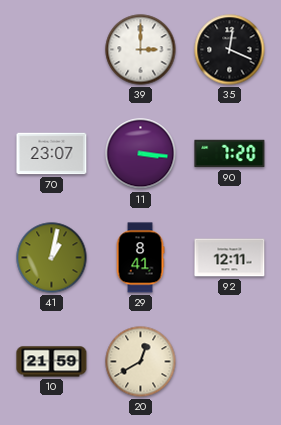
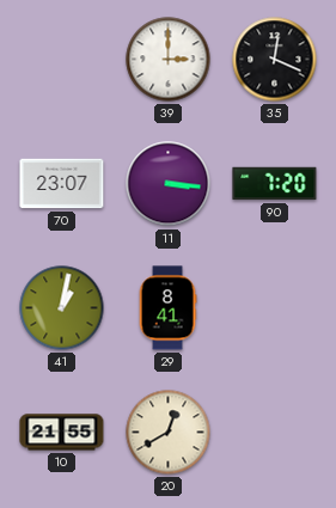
92: 12:11 -> none
10: 21:59 -> 21:55
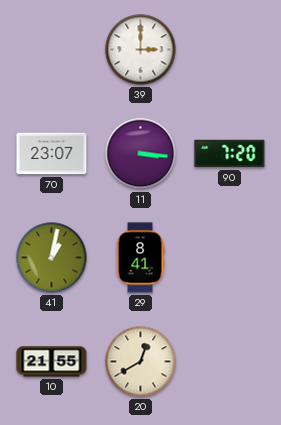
35: 12:19 -> none
